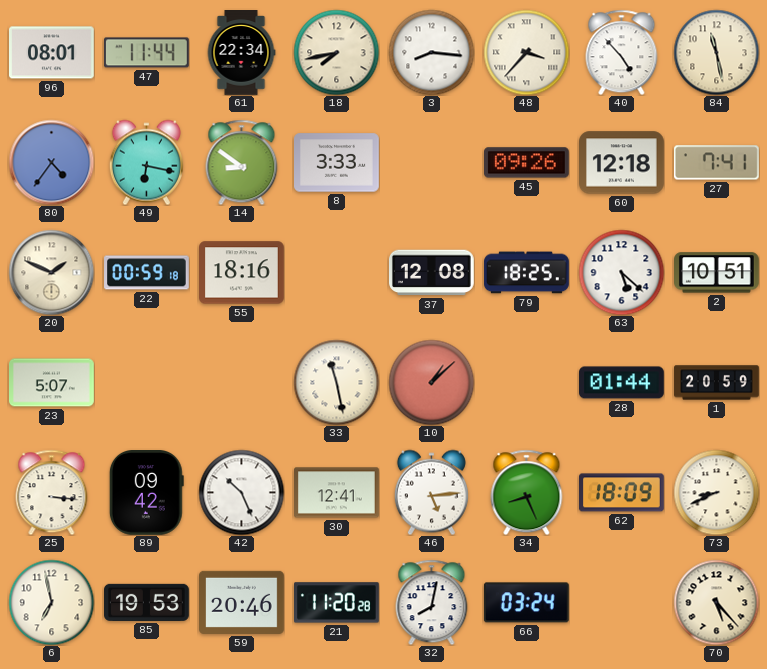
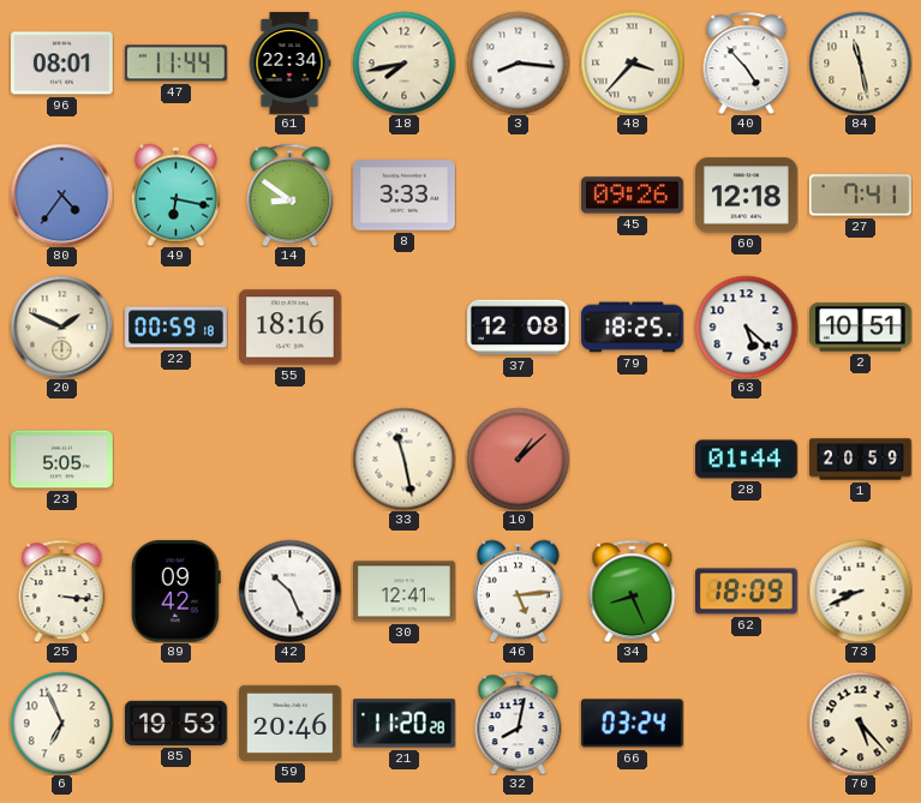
23: 5:07 -> 5:05
6: 6:58 -> 6:56
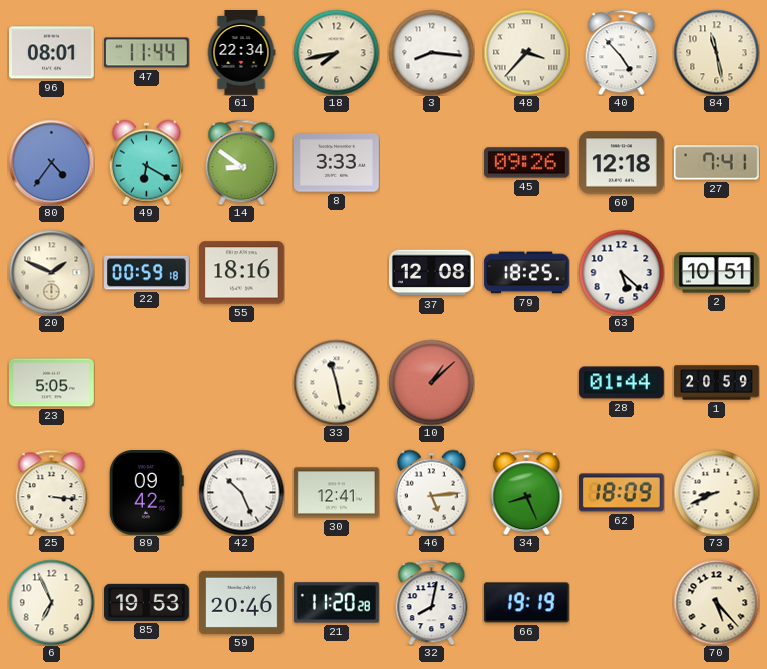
49: 6:17 -> 6:20
66: 03:24 -> 19:19
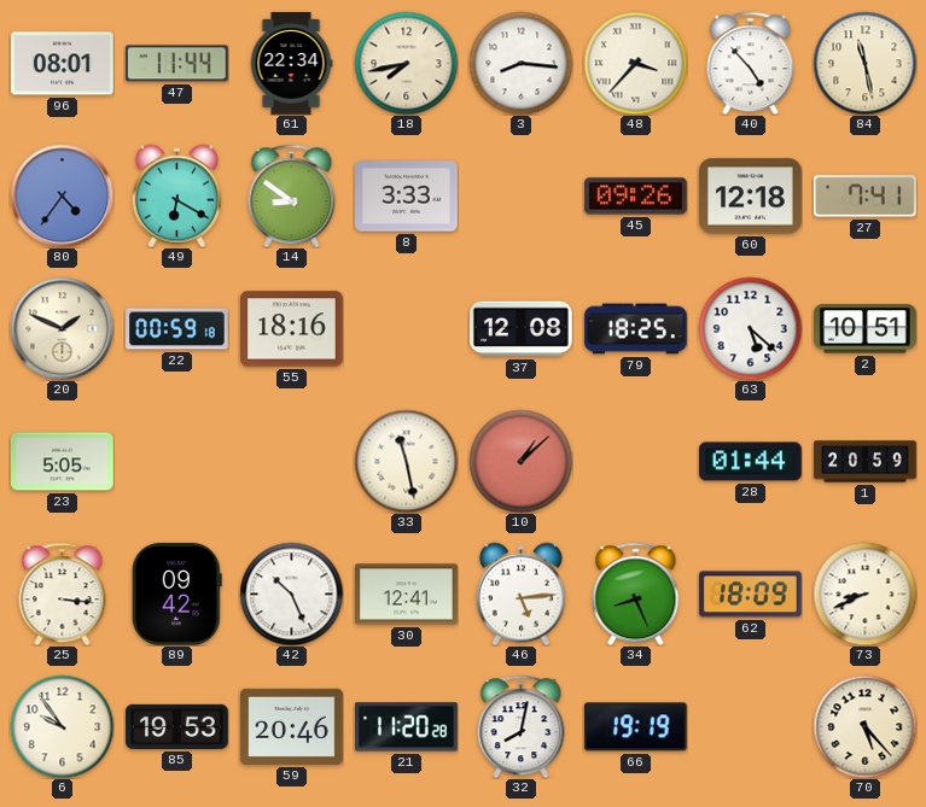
6: 6:56 -> 9:54
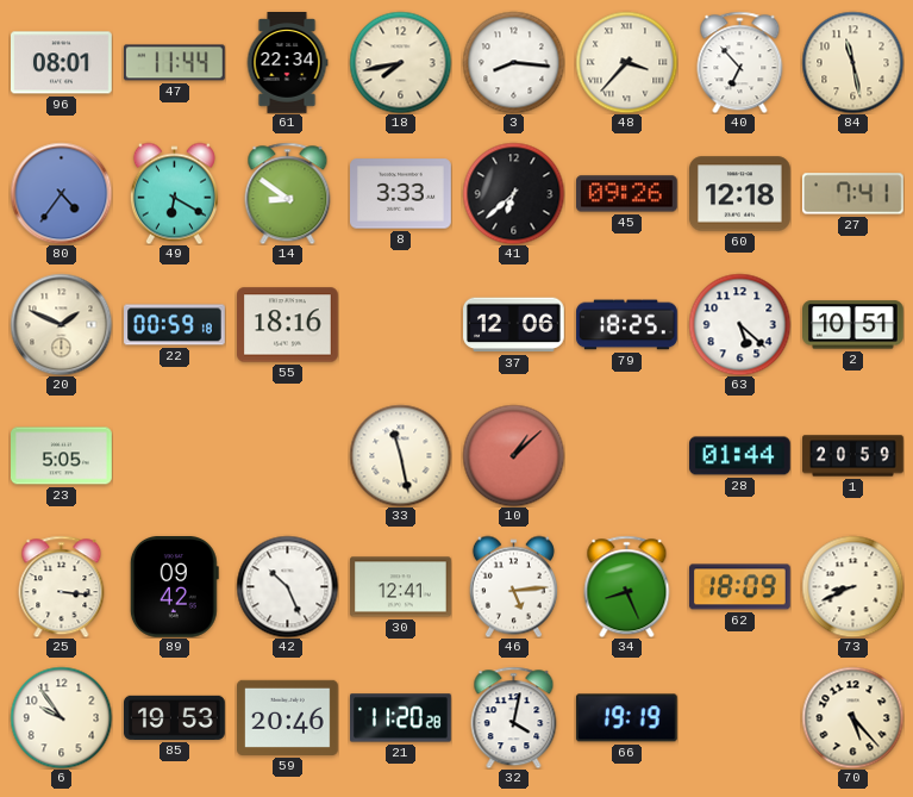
40: 4:53 -> 6:53
41: none -> 6:38
37: 12:08 -> 12:06
32: 8:02 -> 4:02
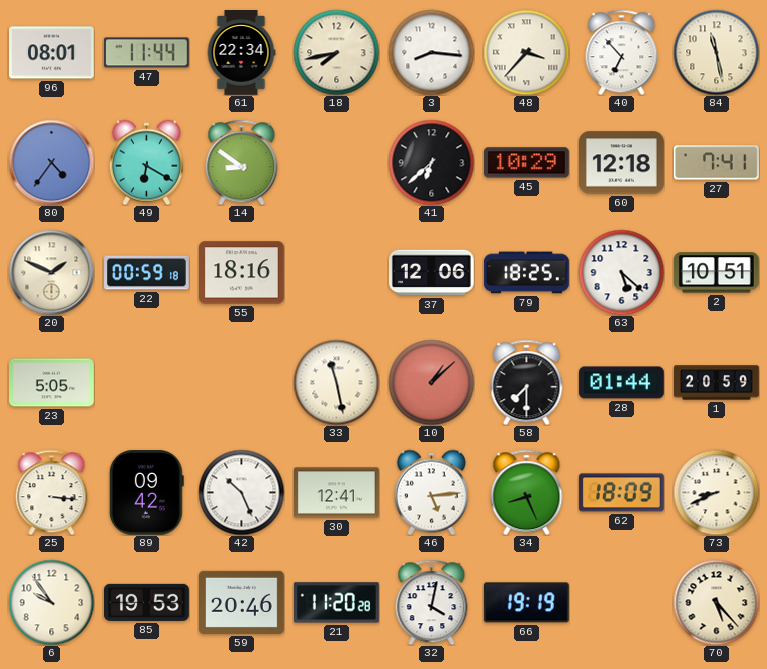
8: 3:33 -> none
45: 09:26 -> 10:29
58: none -> 7:30
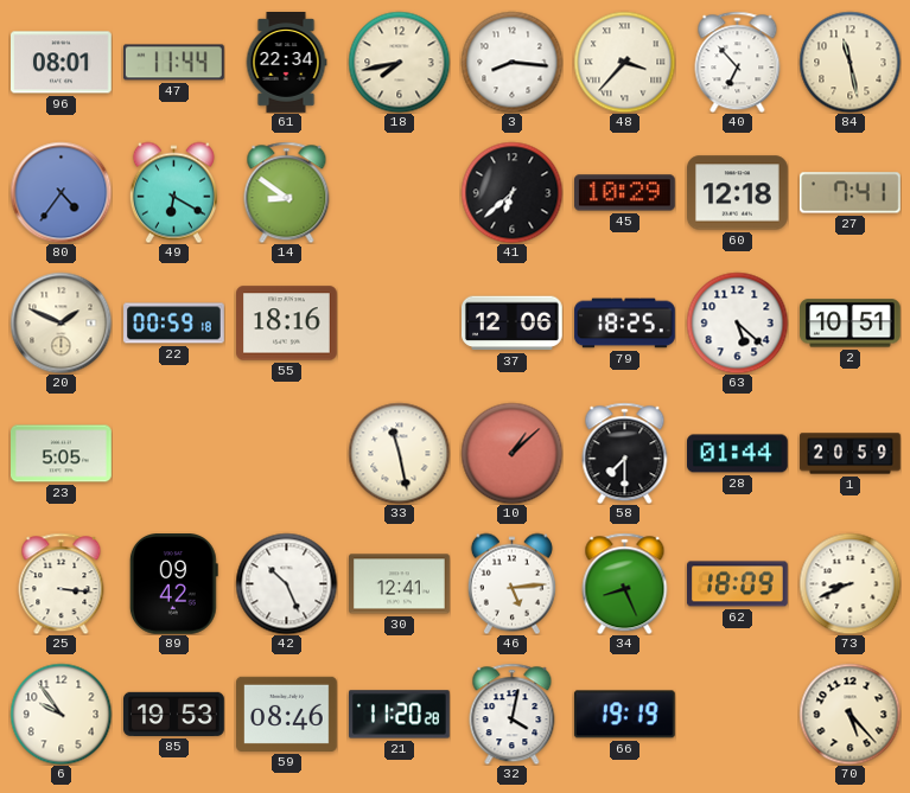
59: 20:46 -> 08:46
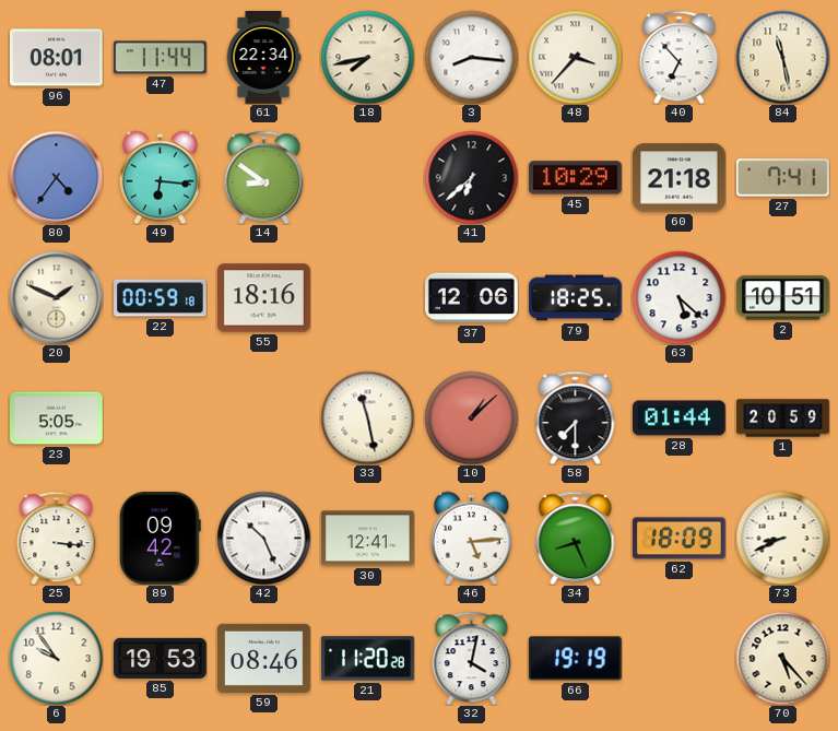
49: 6:20 -> 6:16
60: 12:18 -> 21:18
